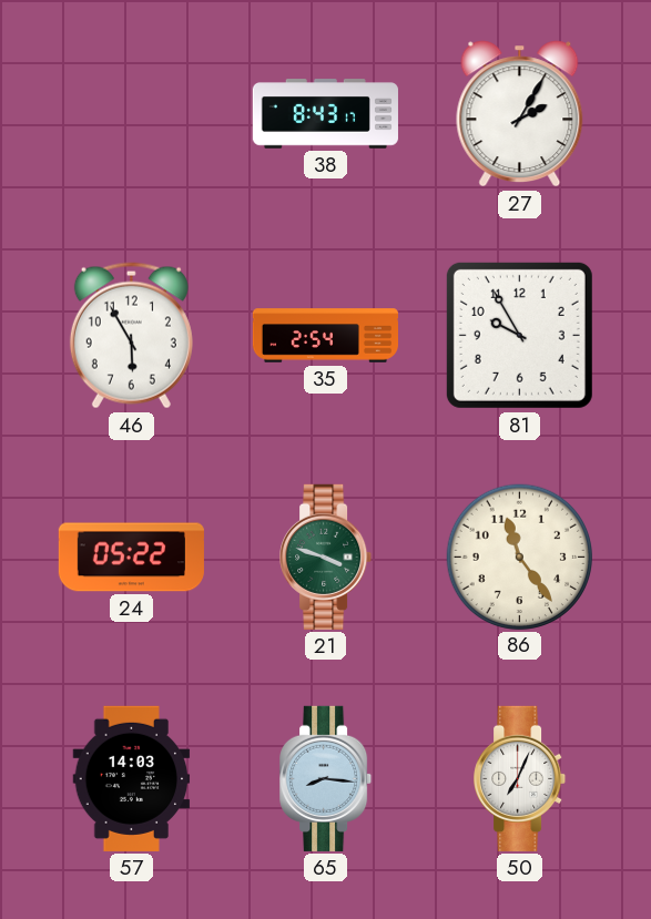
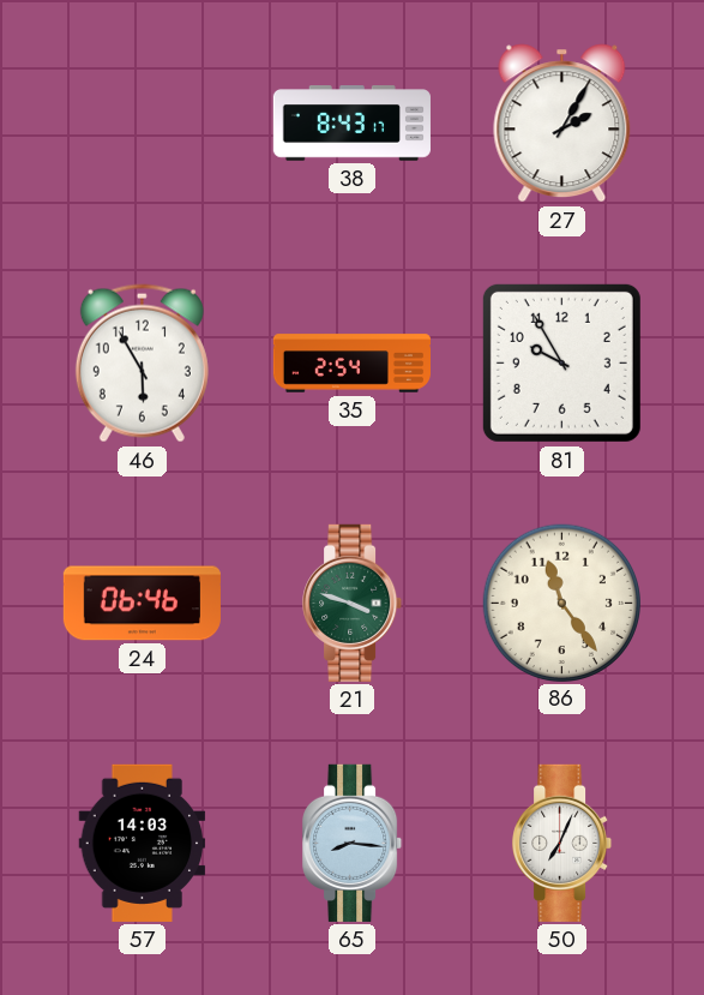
24: 05:22 -> 06:46
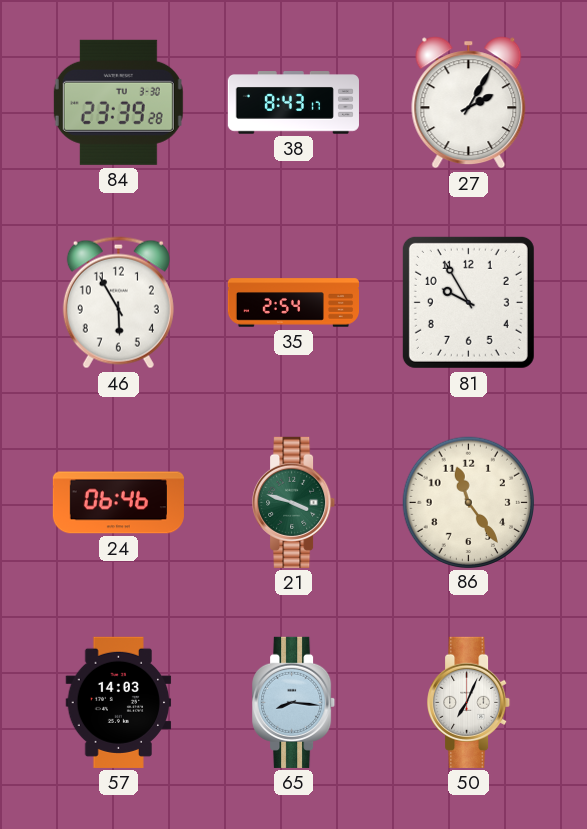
84: none -> 23:39
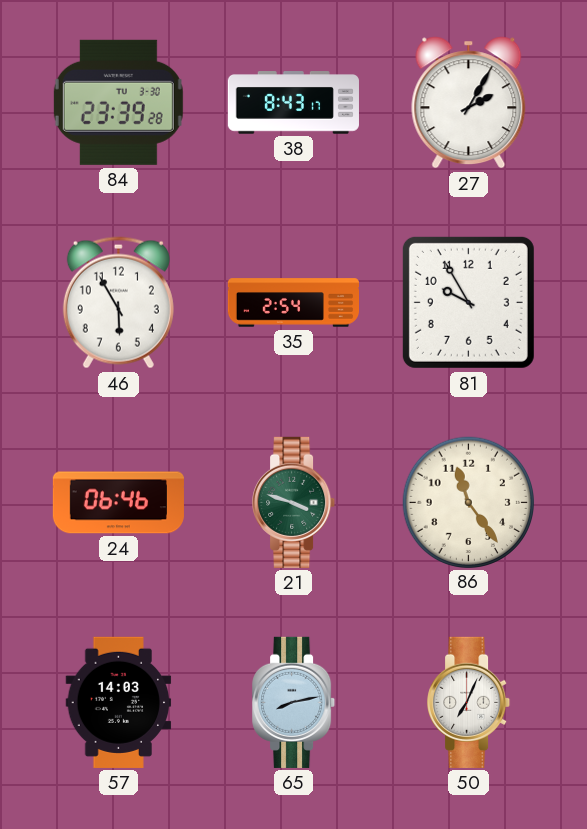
65: 8:16 -> 8:13
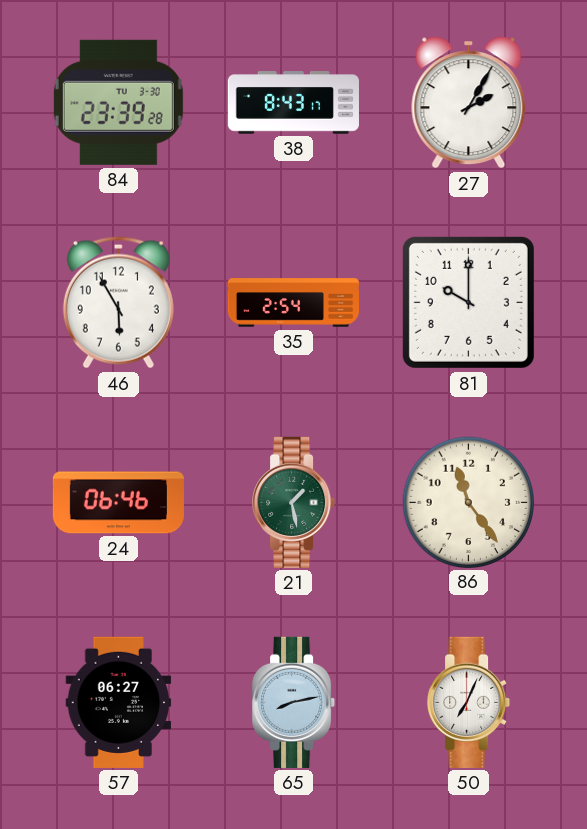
81: 9:55 -> 10:00
21: 3:48 -> 1:28
57: 14:03 -> 06:27
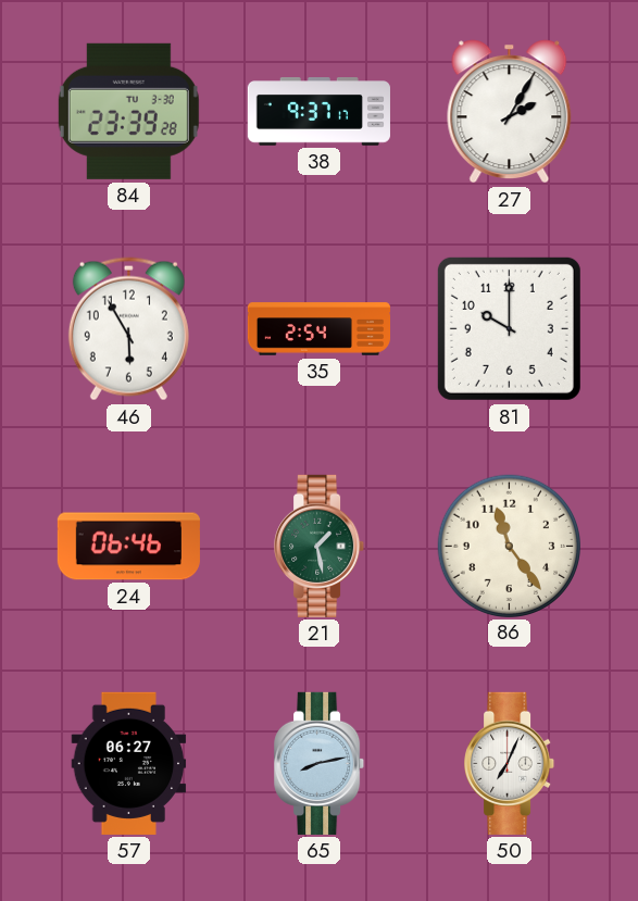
38: 8:43 -> 9:37
